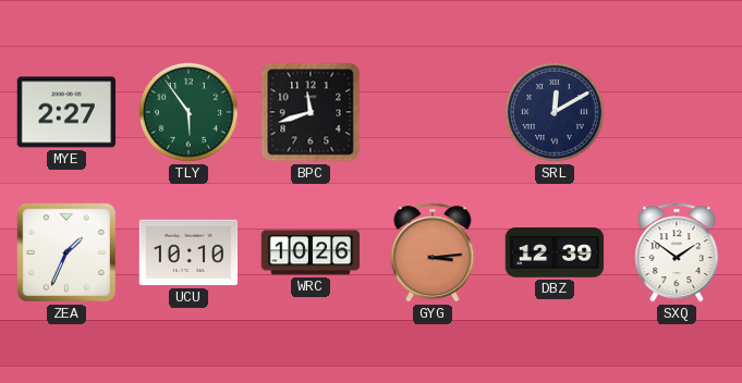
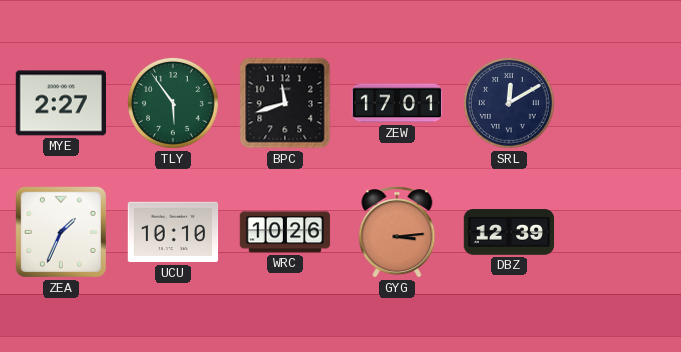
ZEW: none -> 17:01
SXQ: 1:51 -> none
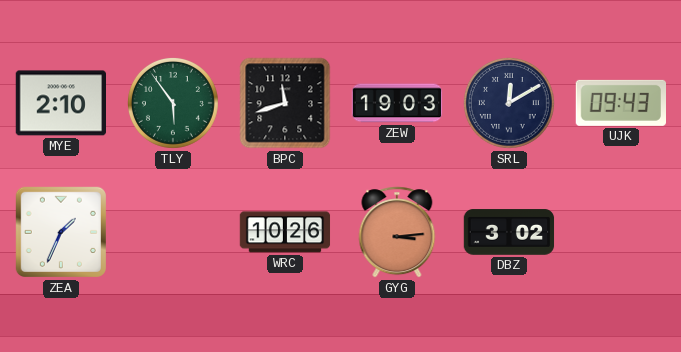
MYE: 2:27 -> 2:10
ZEW: 17:01 -> 19:03
UJK: none -> 09:43
UCU: 10:10 -> none
DBZ: 12:39 -> 3:02
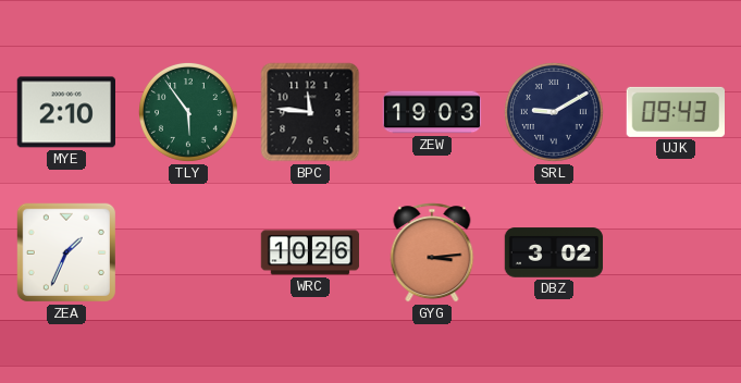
BPC: 11:42 -> 11:46
SRL: 12:10 -> 9:10
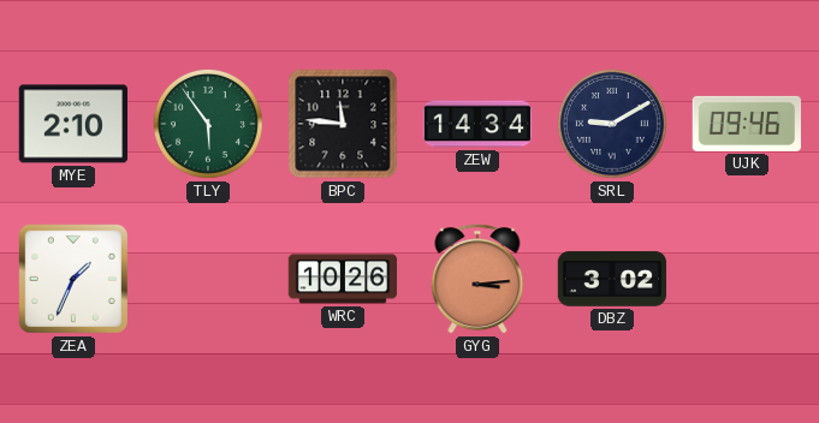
ZEW: 19:03 -> 14:34
UJK: 09:43 -> 09:46
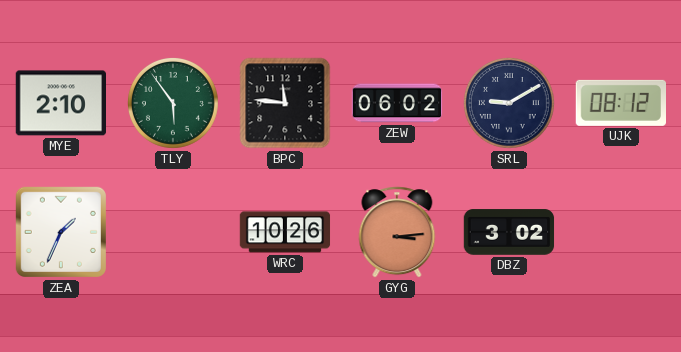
ZEW: 14:34 -> 06:02
UJK: 09:46 -> 08:12
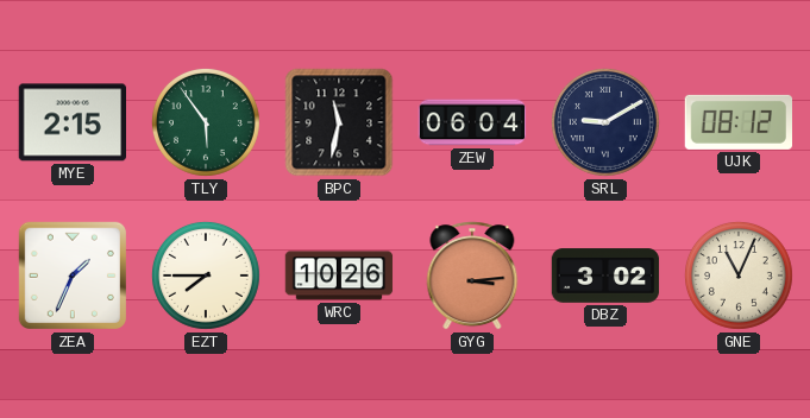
MYE: 2:10 -> 2:15
BPC: 11:46 -> 11:32
ZEW: 06:02 -> 06:04
EZT: none -> 7:45
GNE: none -> 11:04
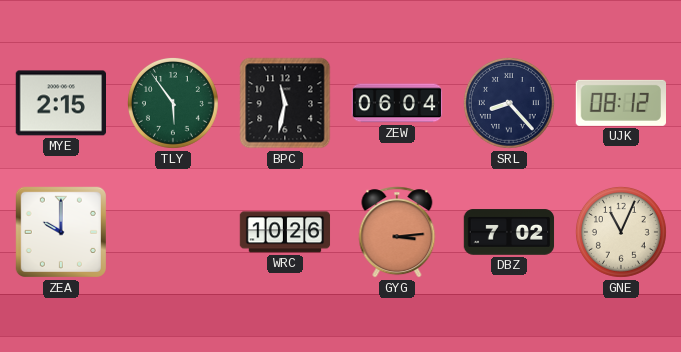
SRL: 9:10 -> 8:23
ZEA: 1:34 -> 10:00
EZT: 7:45 -> none
DBZ: 3:02 -> 7:02
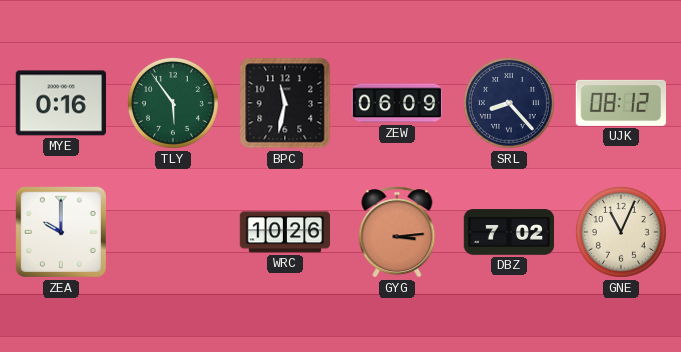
MYE: 2:15 -> 0:16
ZEW: 06:04 -> 06:09
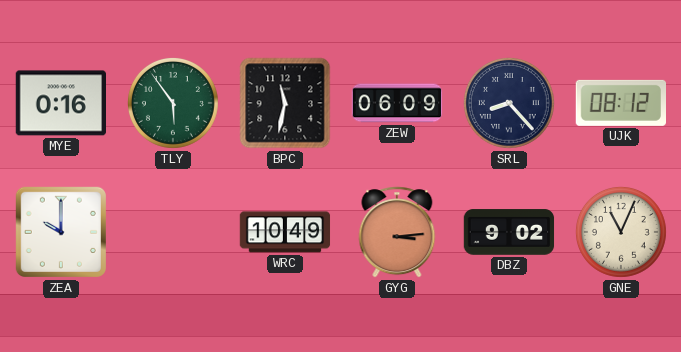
WRC: 10:26 -> 10:49
DBZ: 7:02 -> 9:02
